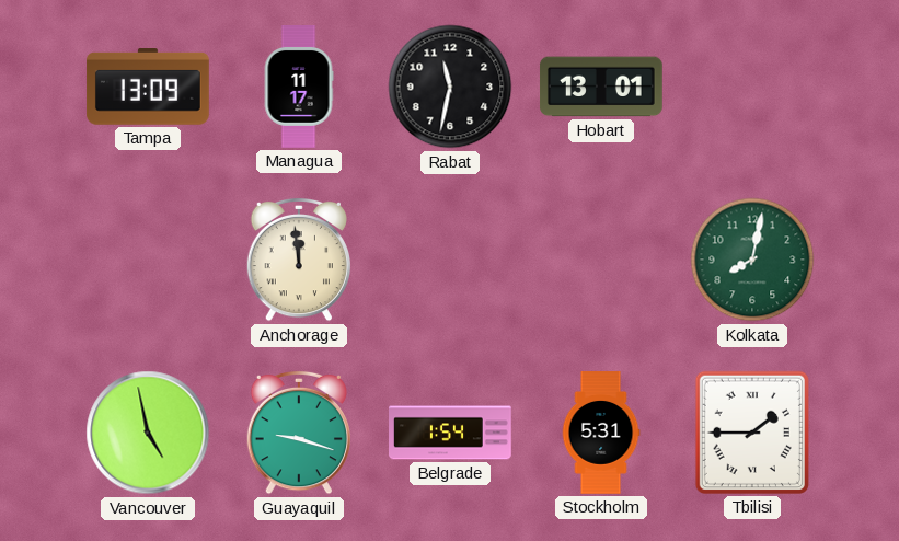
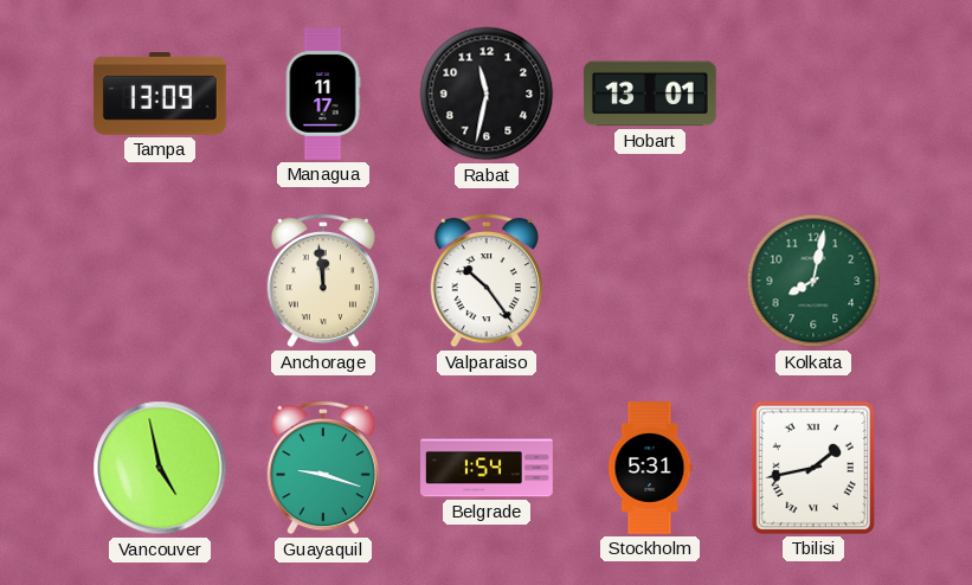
Valparaiso: none -> 10:24
Tbilisi: 1:45 -> 1:43
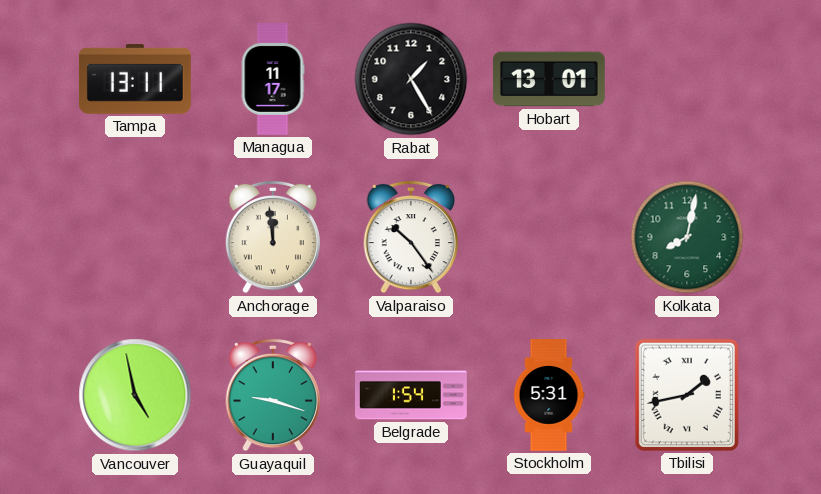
Tampa: 13:09 -> 13:11
Rabat: 11:32 -> 1:25
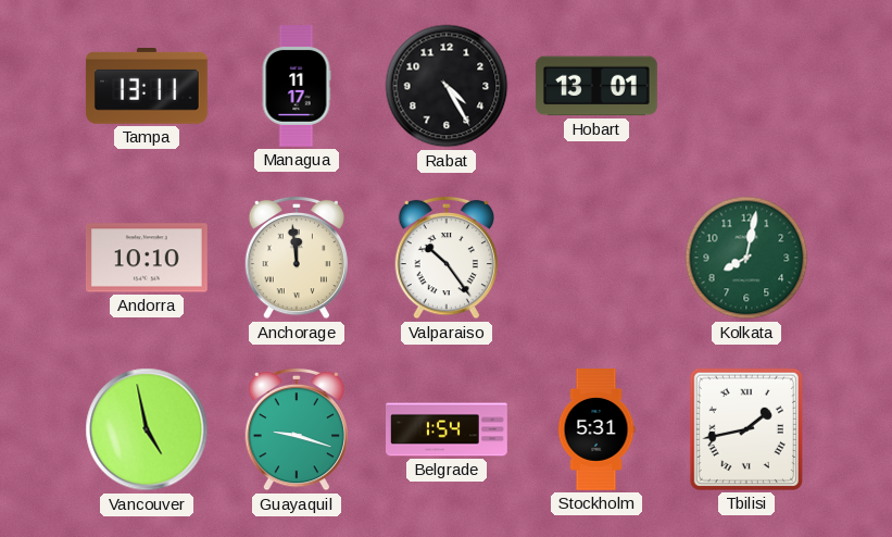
Rabat: 1:25 -> 4:25
Andorra: none -> 10:10
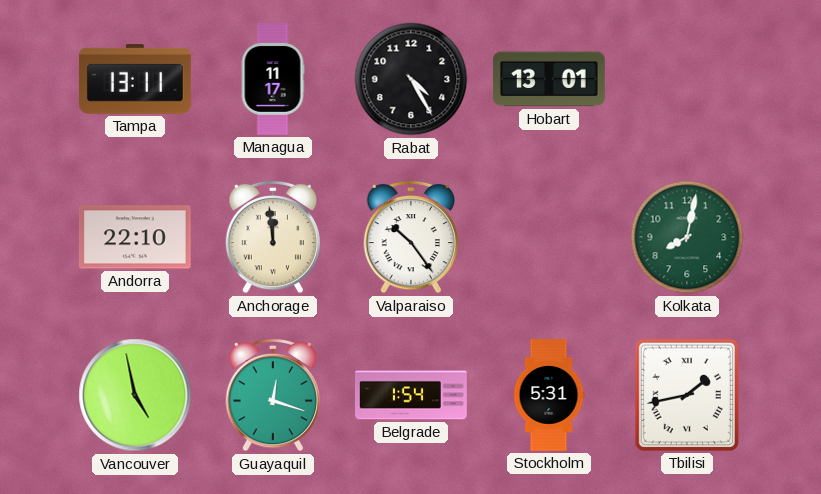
Andorra: 10:10 -> 22:10
Guayaquil: 9:18 -> 12:18
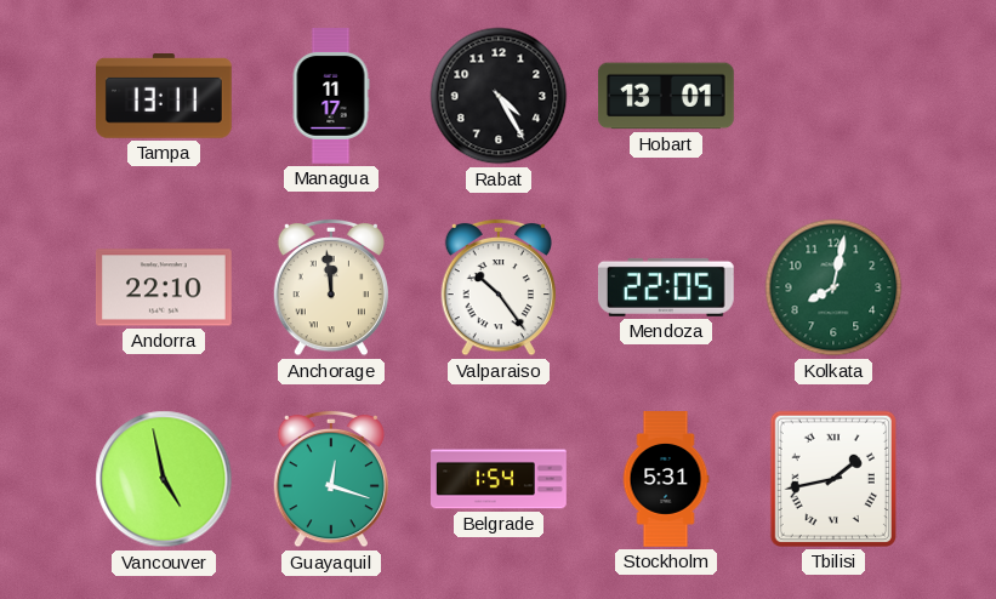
Mendoza: none -> 22:05
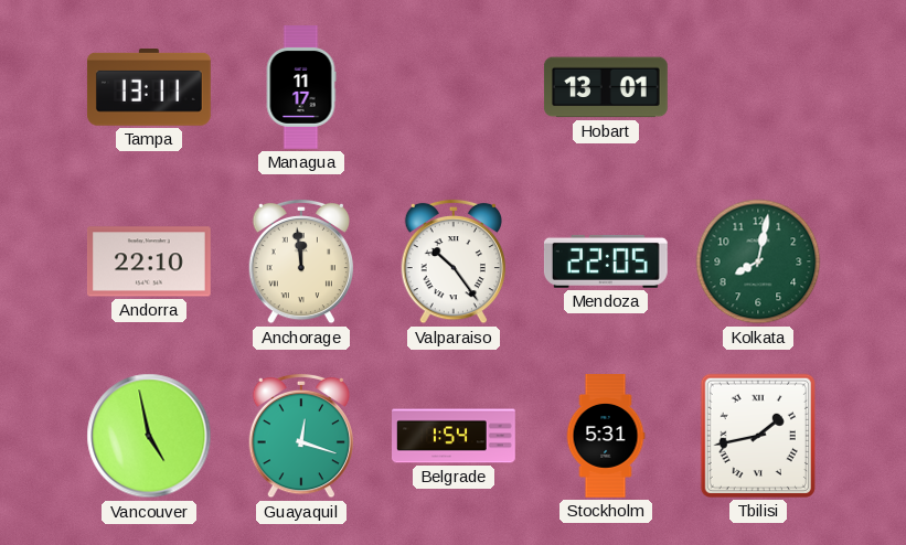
Rabat: 4:25 -> none
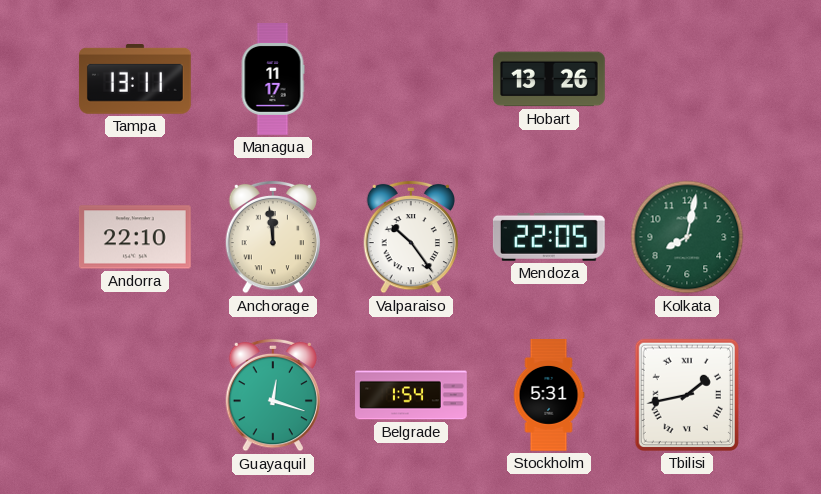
Hobart: 13:01 -> 13:26
Vancouver: 4:58 -> none
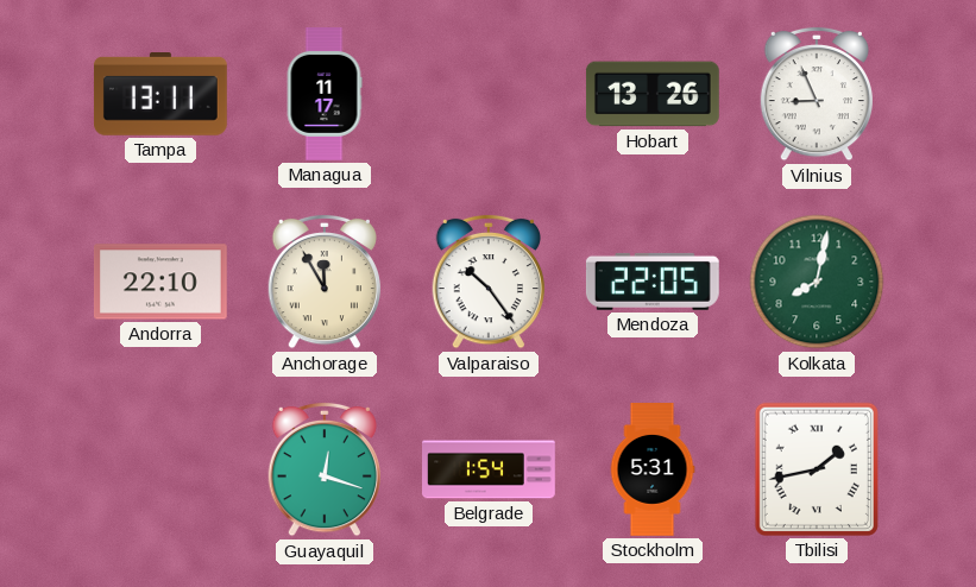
Vilnius: none -> 8:56
Anchorage: 11:59 -> 11:55
